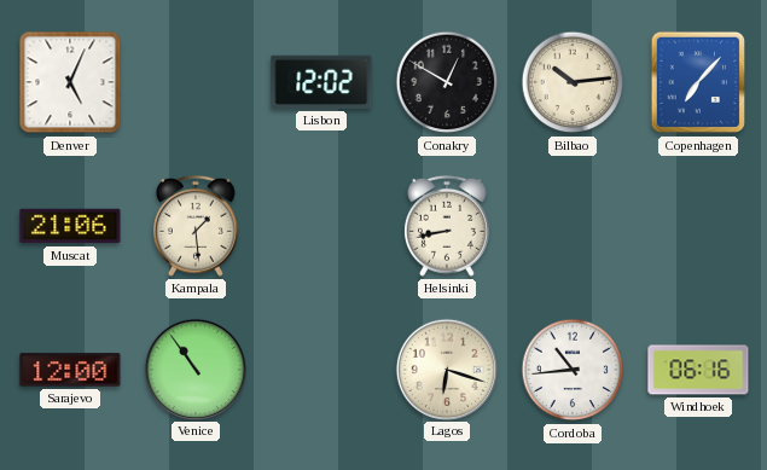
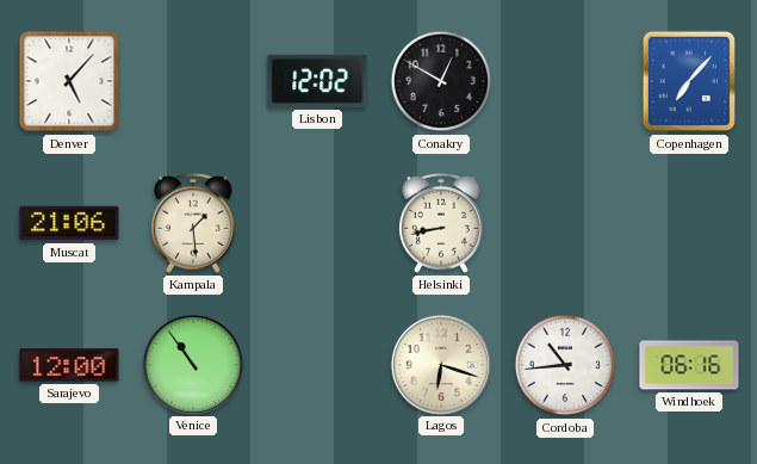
Denver: 5:04 -> 5:07
Bilbao: 10:14 -> none
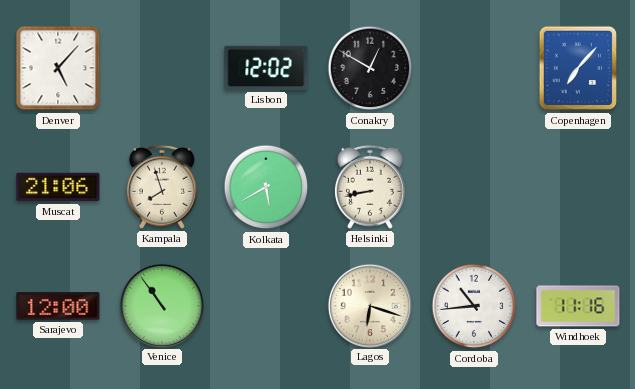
Kampala: 1:29 -> 7:57
Kolkata: none -> 5:40
Windhoek: 06:16 -> 11:16
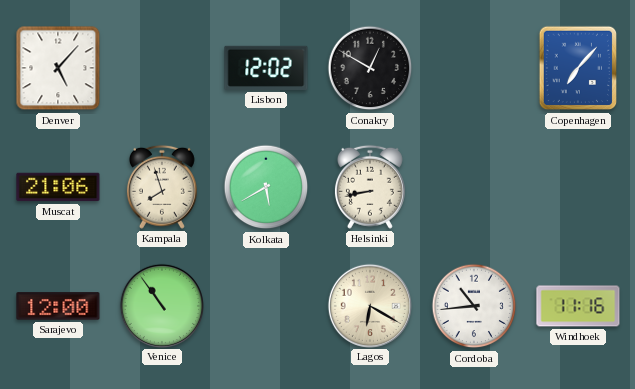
Lagos: 6:18 -> 6:20
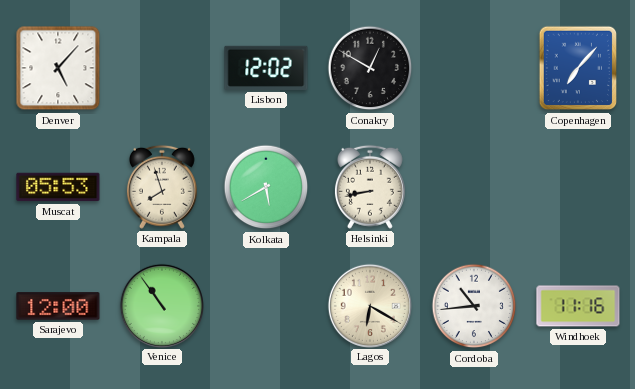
Muscat: 21:06 -> 05:53
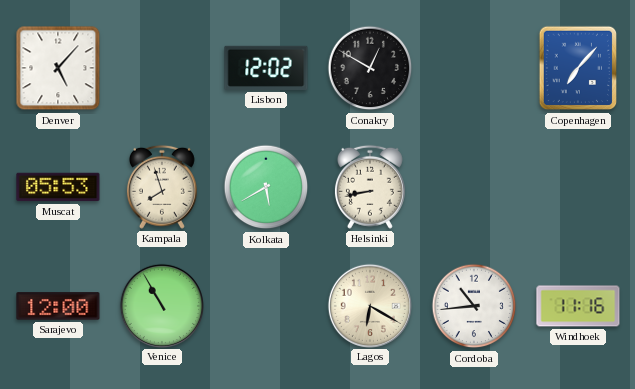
Venice: 10:54 -> 10:55
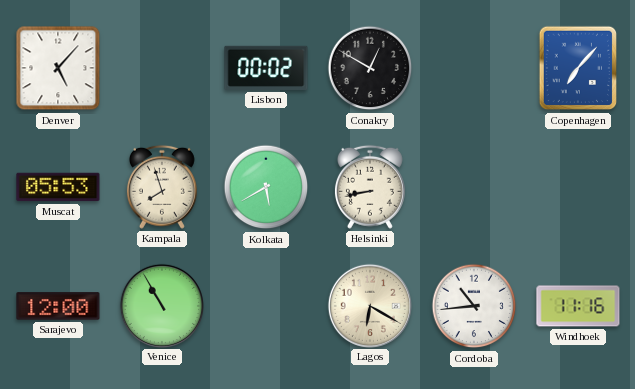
Lisbon: 12:02 -> 00:02
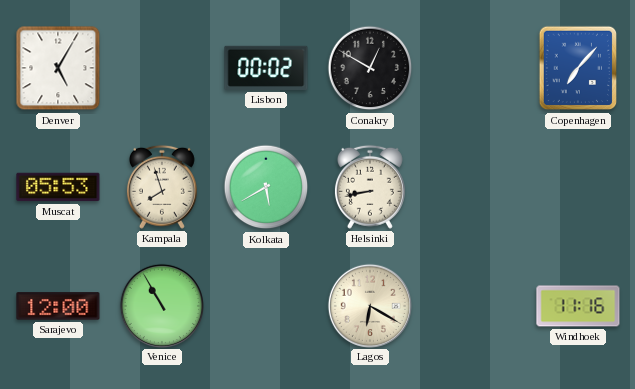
Denver: 5:07 -> 5:05
Cordoba: 10:44 -> none
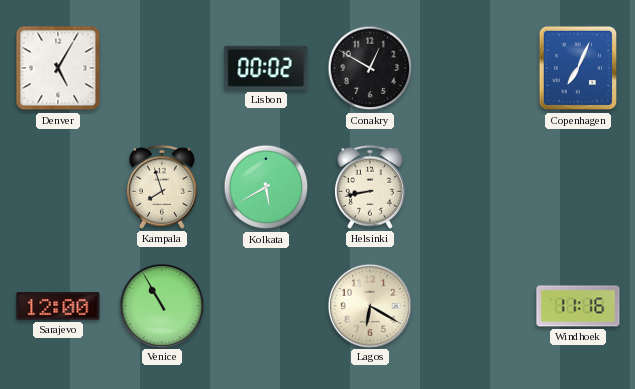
Copenhagen: 7:07 -> 7:04
Muscat: 05:53 -> none
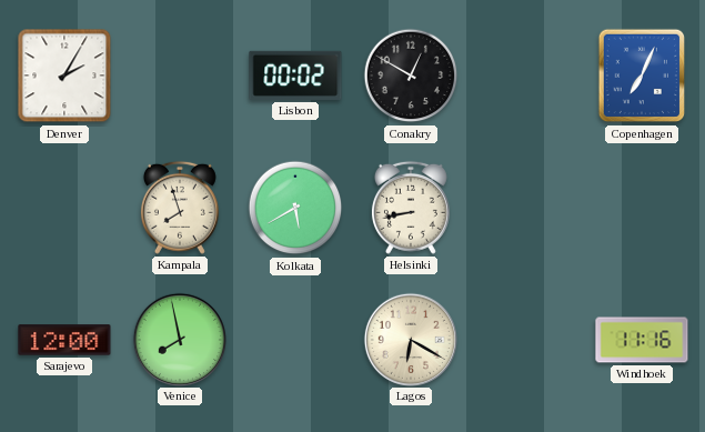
Denver: 5:05 -> 2:05
Venice: 10:55 -> 7:58
